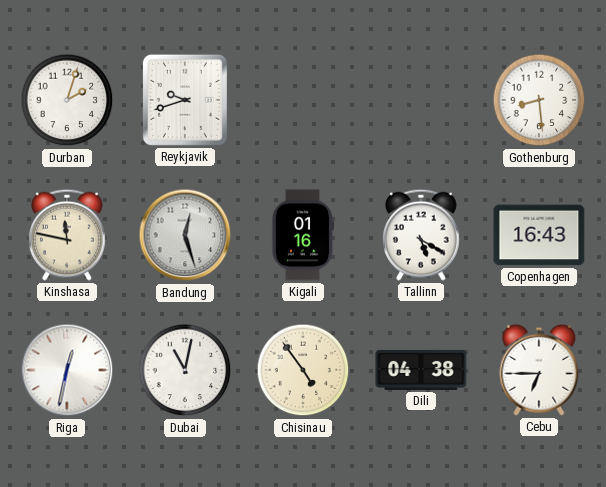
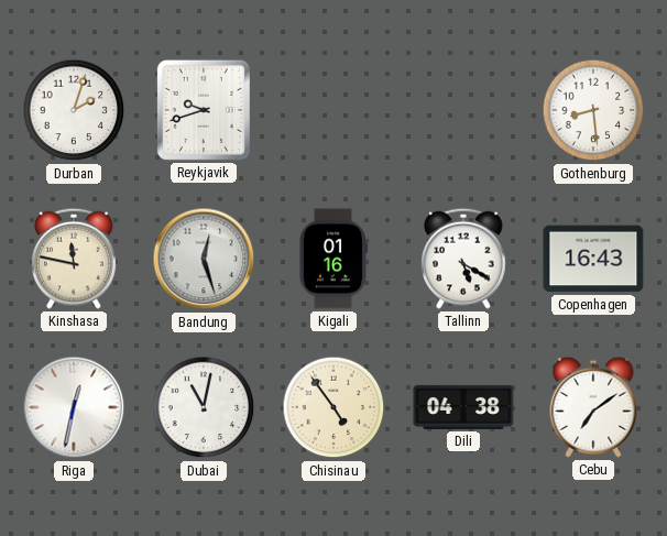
Cebu: 6:45 -> 7:09
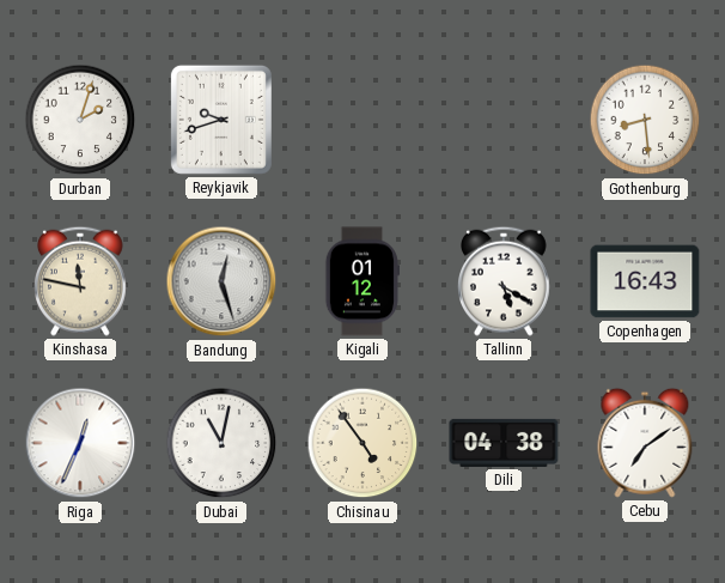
Kigali: 01:16 -> 01:12
Riga: 12:32 -> 12:34
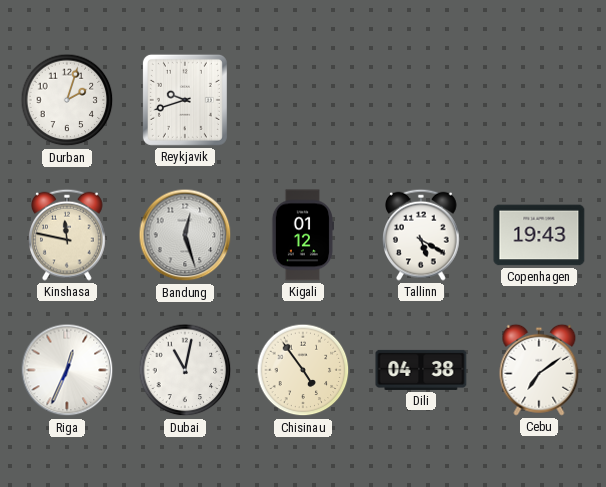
Gothenburg: 8:29 -> none
Copenhagen: 16:43 -> 19:43
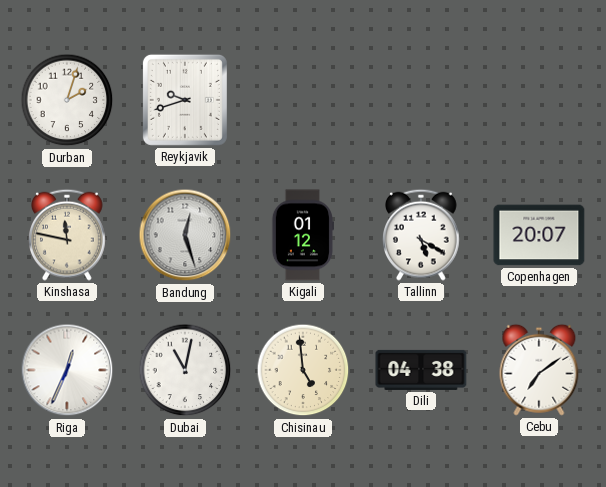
Copenhagen: 19:43 -> 20:07
Chisinau: 4:54 -> 4:59
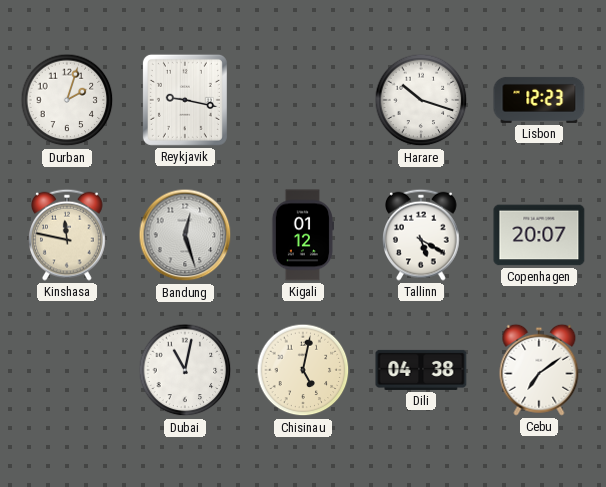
Reykjavik: 9:42 -> 9:17
Harare: none -> 10:18
Lisbon: none -> 12:23
Riga: 12:34 -> none
Chisinau: 4:59 -> 5:02
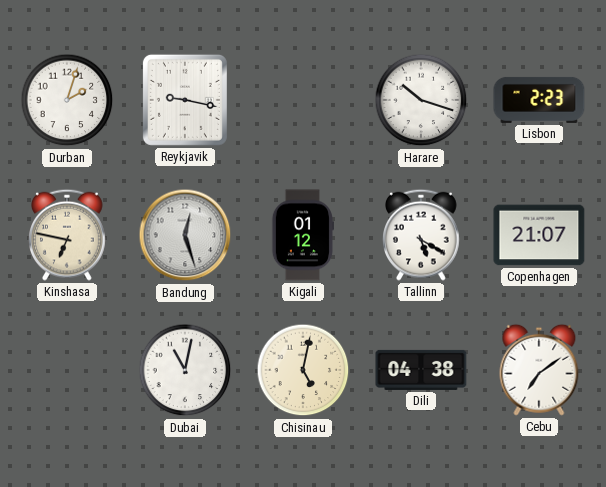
Lisbon: 12:23 -> 2:23
Kinshasa: 11:47 -> 6:47
Copenhagen: 20:07 -> 21:07
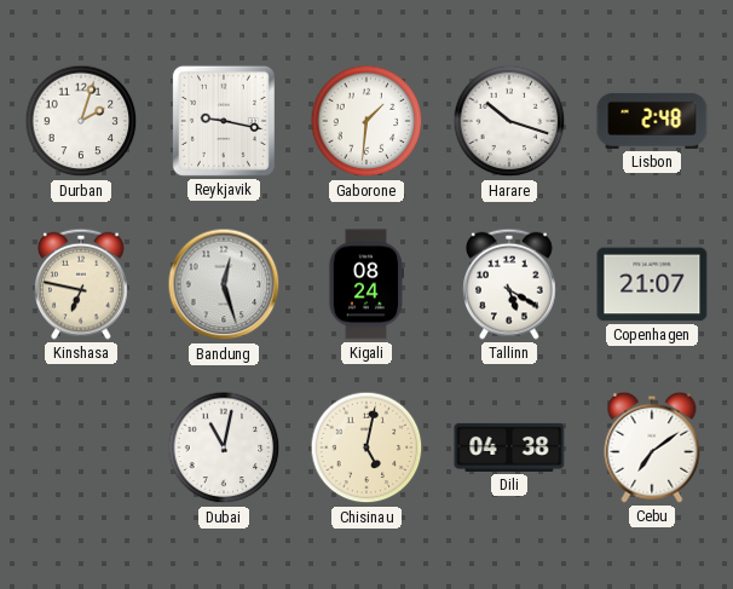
Gaborone: none -> 1:31
Lisbon: 2:23 -> 2:48
Kigali: 01:12 -> 08:24
